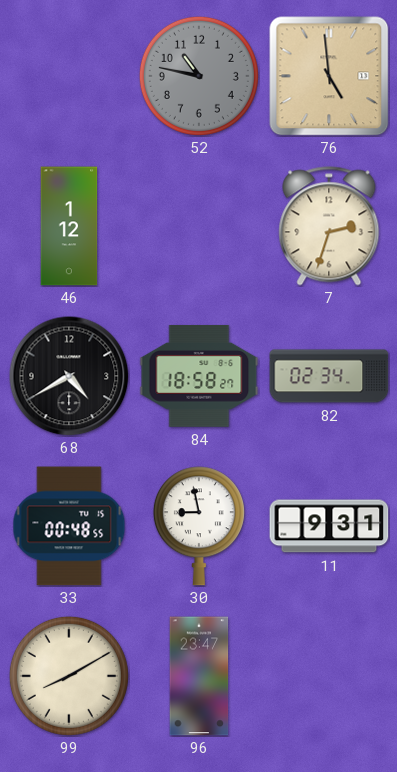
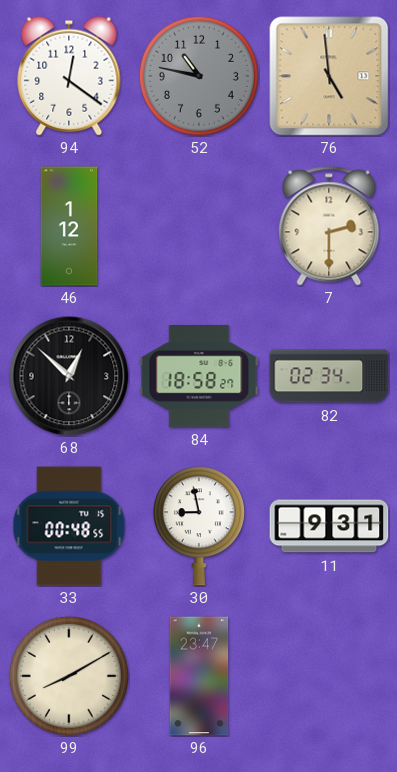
94: none -> 12:21
7: 2:33 -> 2:30
68: 4:40 -> 12:52
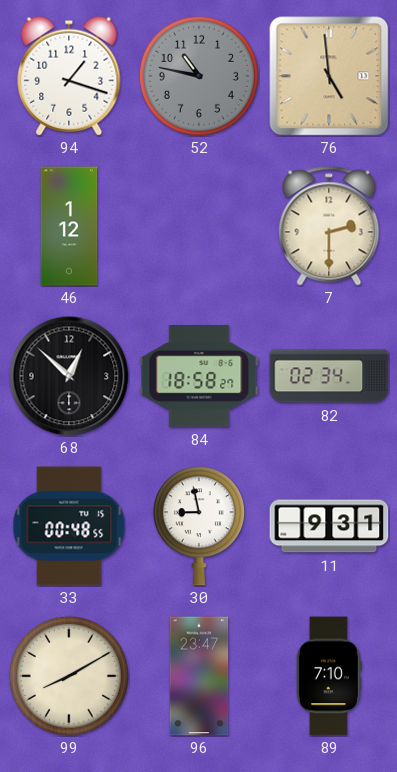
94: 12:21 -> 1:18
89: none -> 7:10
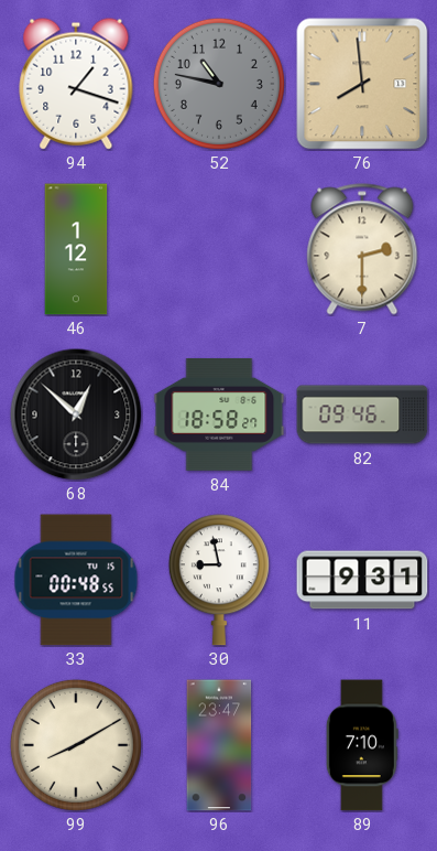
76: 4:59 -> 7:59
82: 02:34 -> 09:46
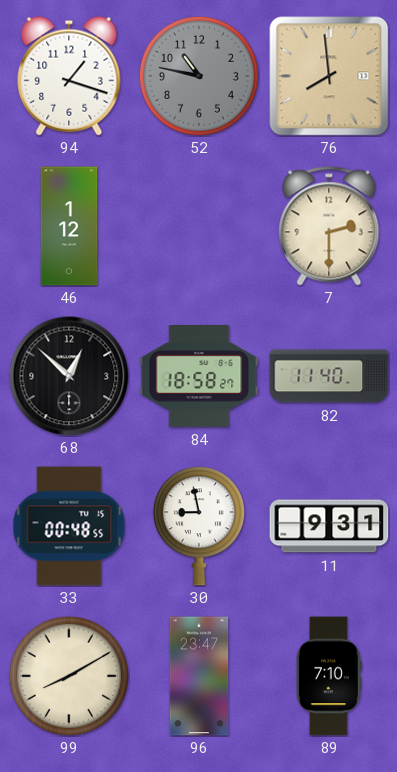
82: 09:46 -> 11:40
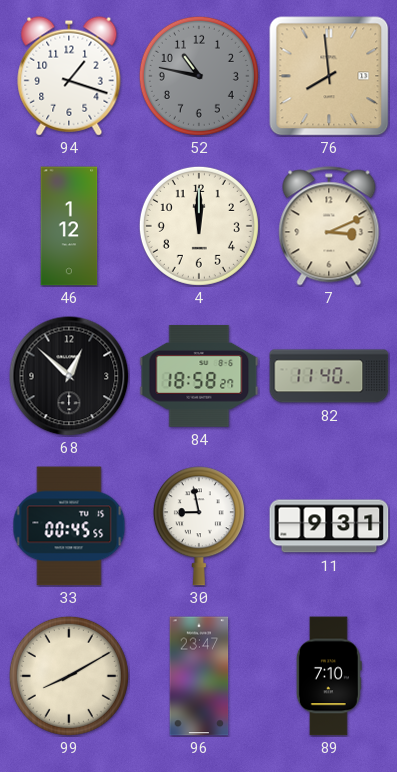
4: none -> 12:00
7: 2:30 -> 3:11
33: 00:48 -> 00:45
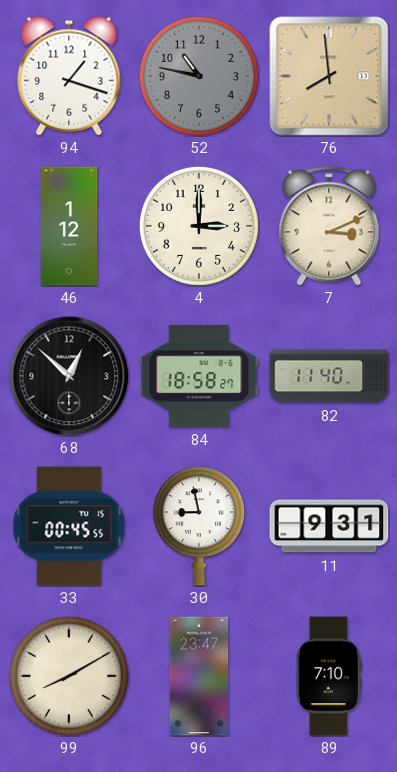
4: 12:00 -> 3:00
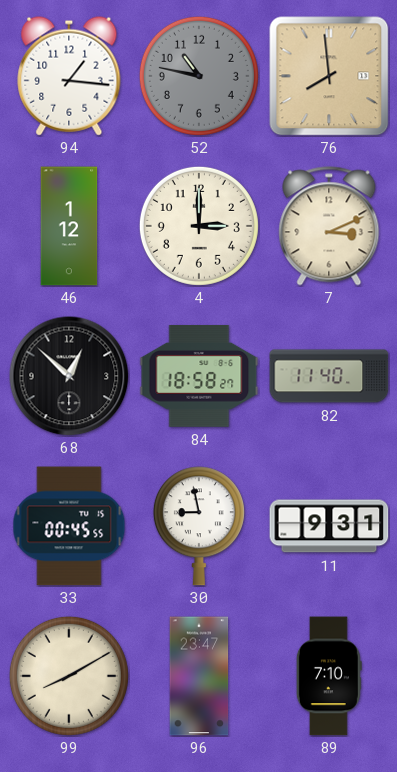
94: 1:18 -> 1:16
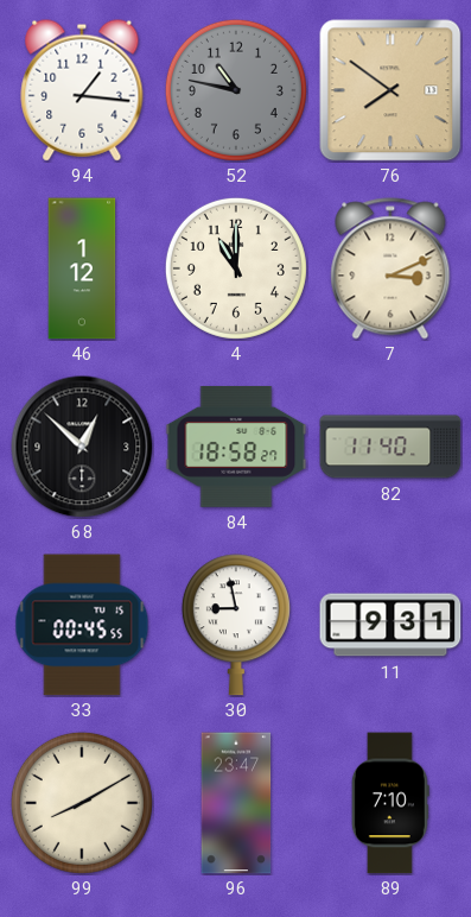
76: 7:59 -> 7:51
4: 3:00 -> 11:00
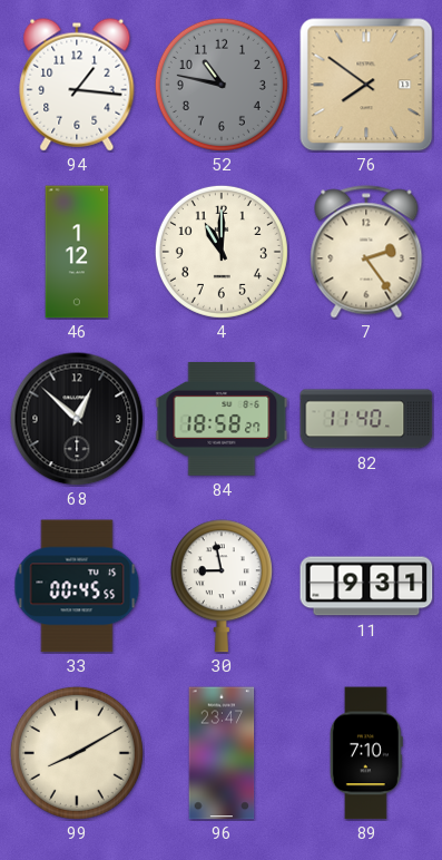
7: 3:11 -> 2:24
